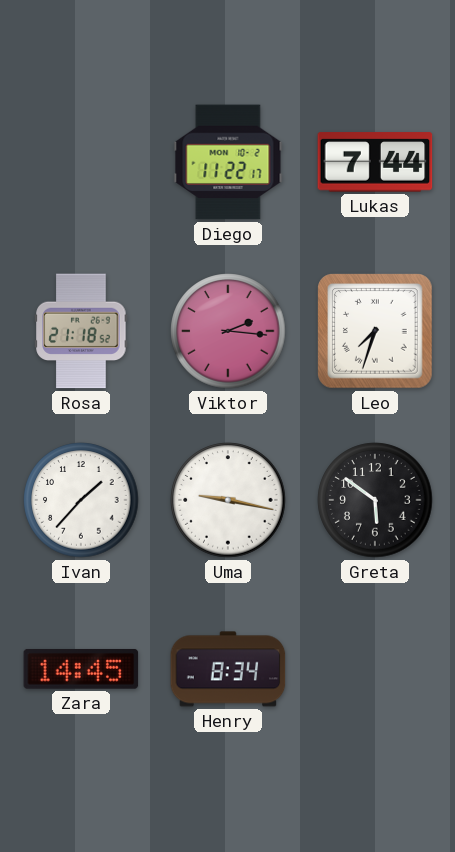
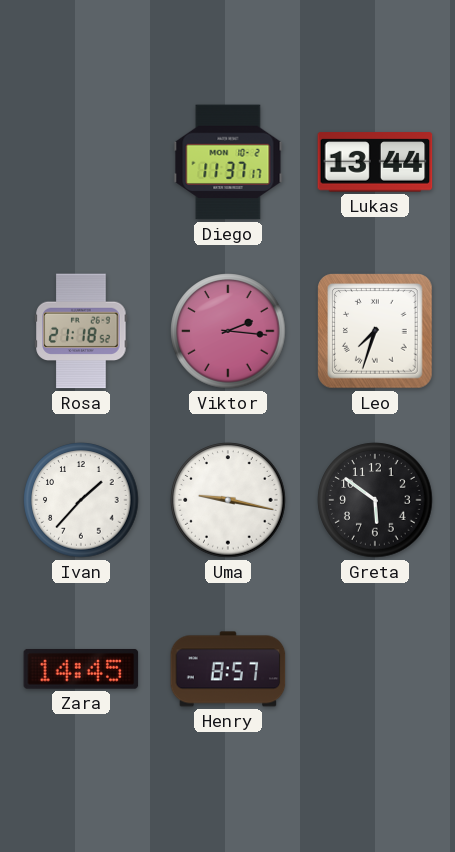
Diego: 11:22 -> 11:37
Lukas: 7:44 -> 13:44
Henry: 8:34 -> 8:57
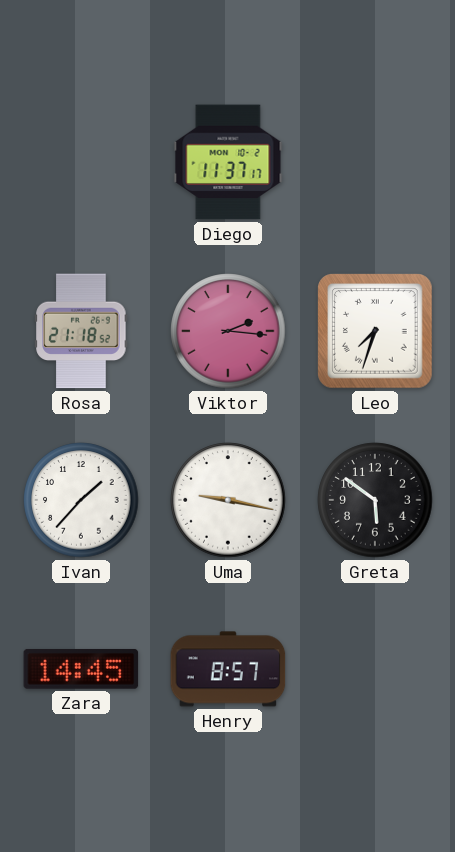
Lukas: 13:44 -> none
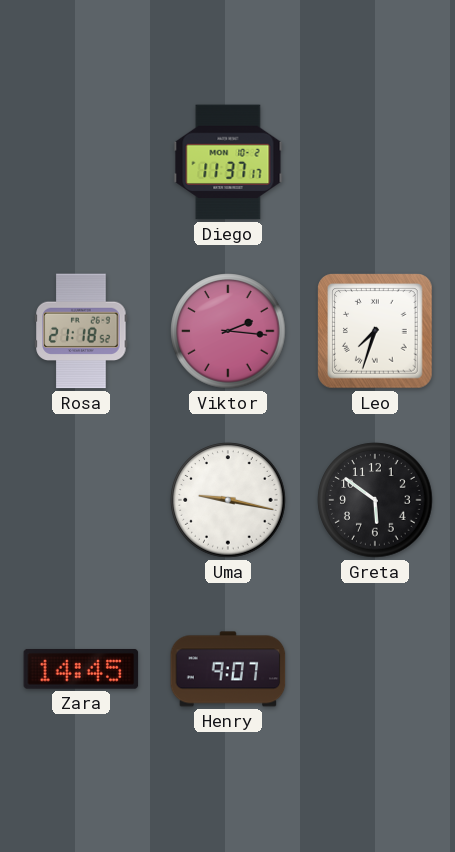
Ivan: 1:37 -> none
Henry: 8:57 -> 9:07
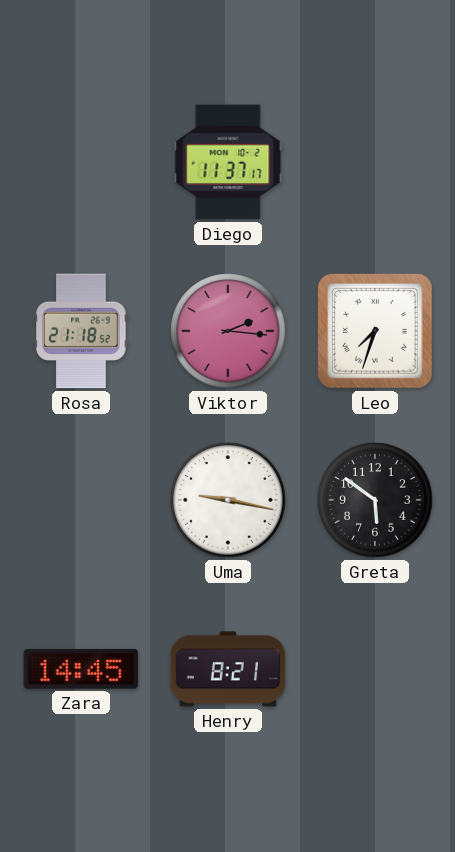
Henry: 9:07 -> 8:21
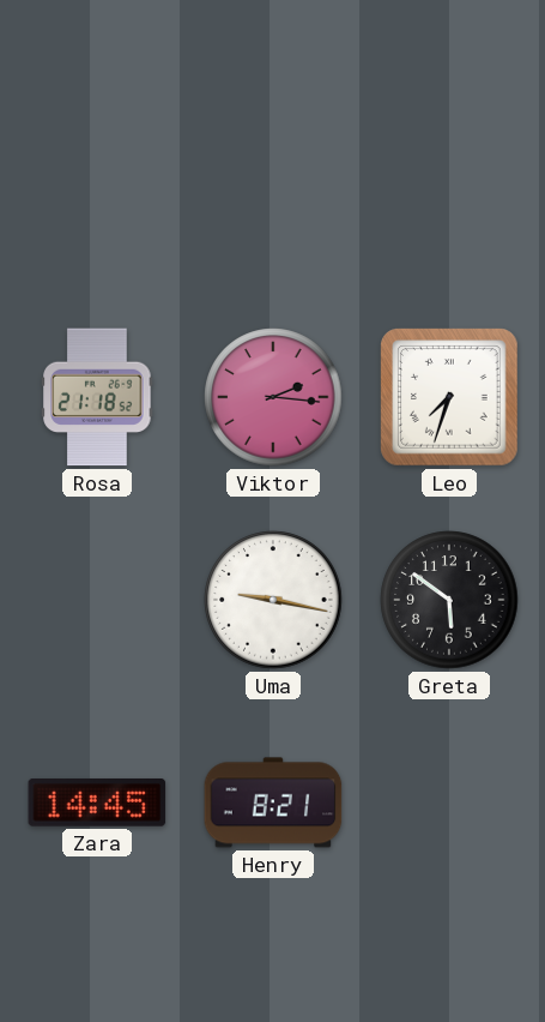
Diego: 11:37 -> none
